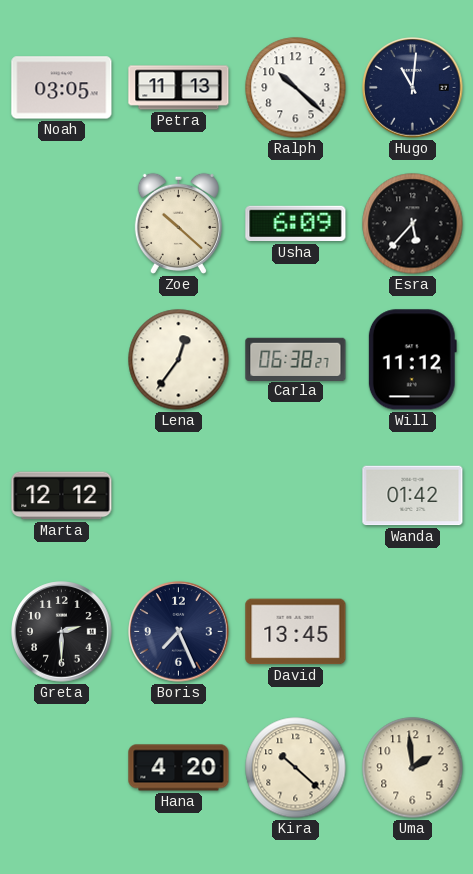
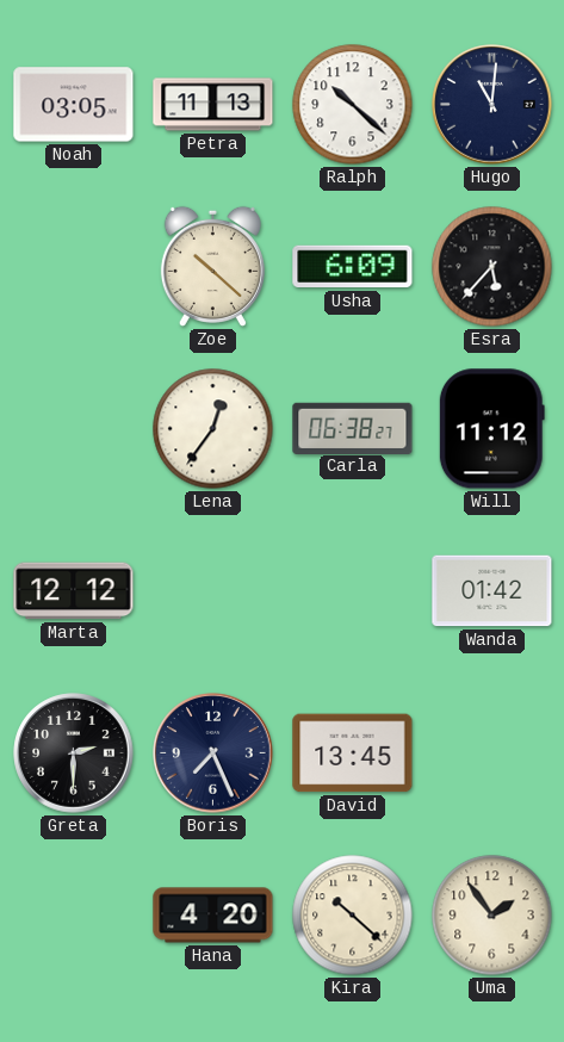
Uma: 1:59 -> 1:54
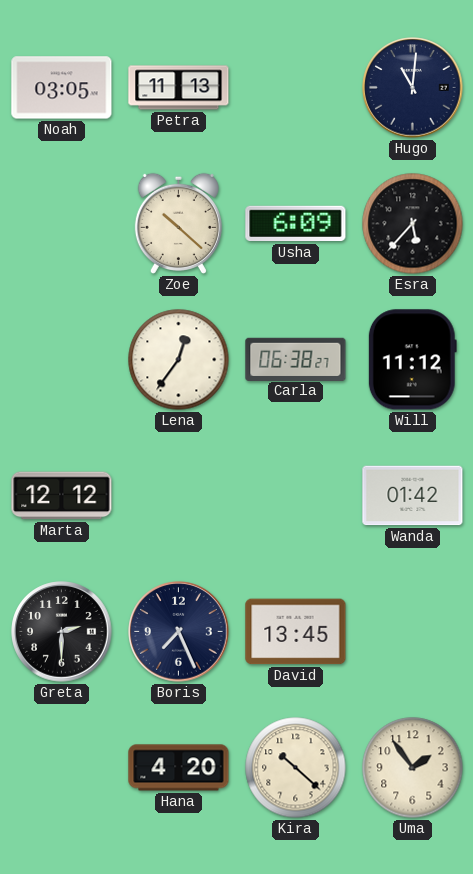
Ralph: 10:22 -> none
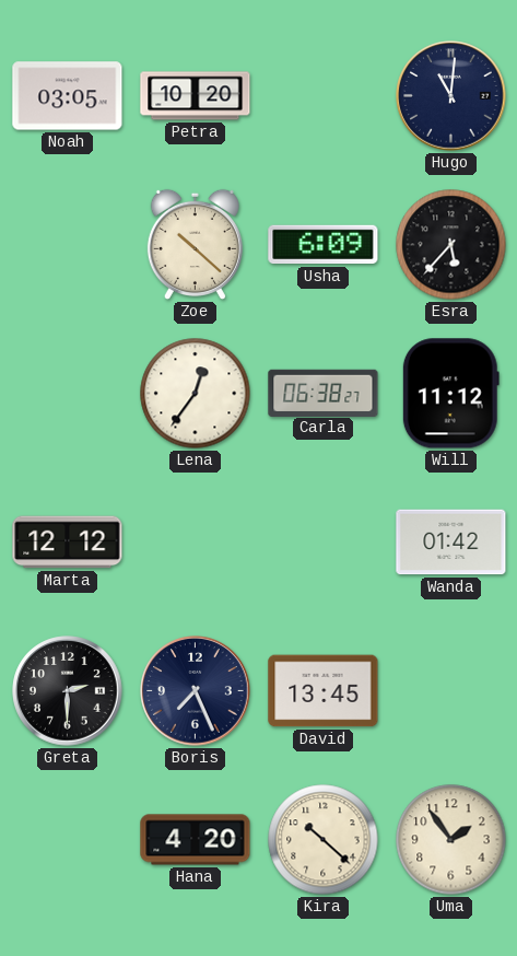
Petra: 11:13 -> 10:20
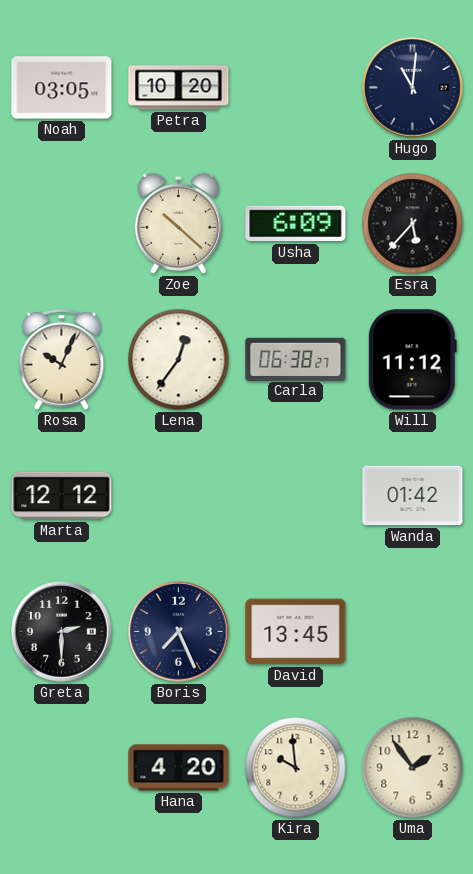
Rosa: none -> 10:04
Kira: 10:22 -> 9:59
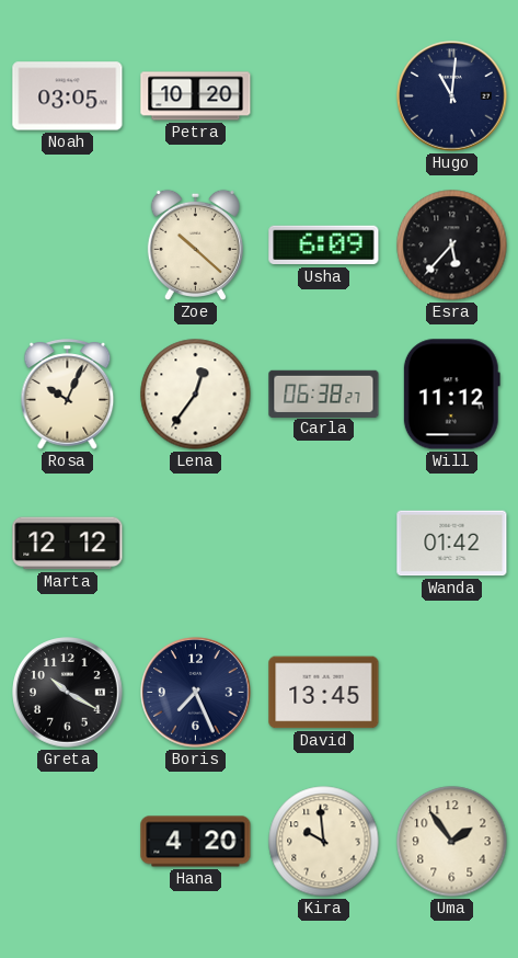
Greta: 2:30 -> 10:20
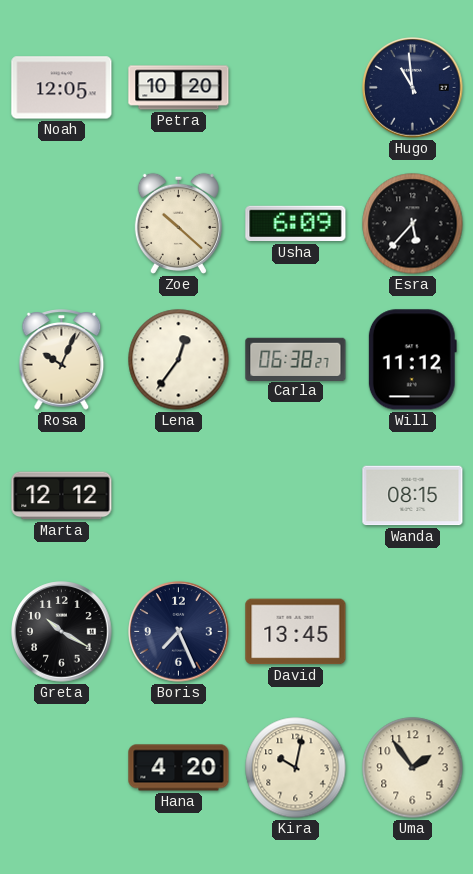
Noah: 03:05 -> 12:05
Hugo: 11:01 -> 10:59
Wanda: 01:42 -> 08:15
Kira: 9:59 -> 10:02
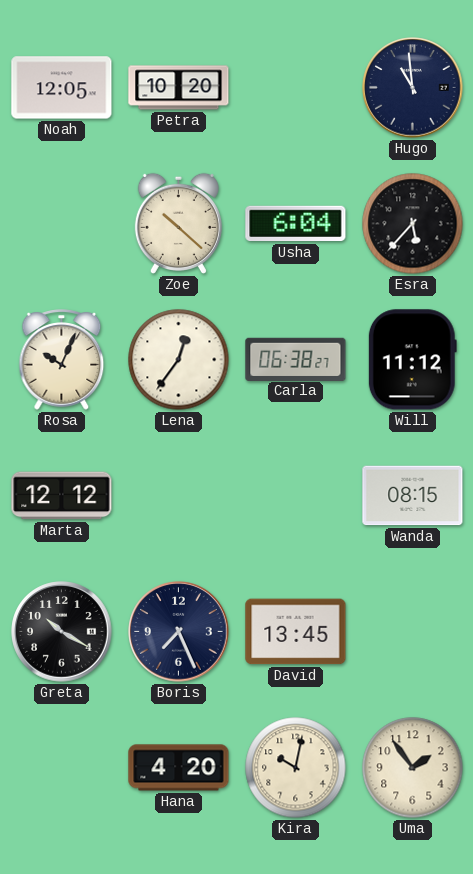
Usha: 6:09 -> 6:04
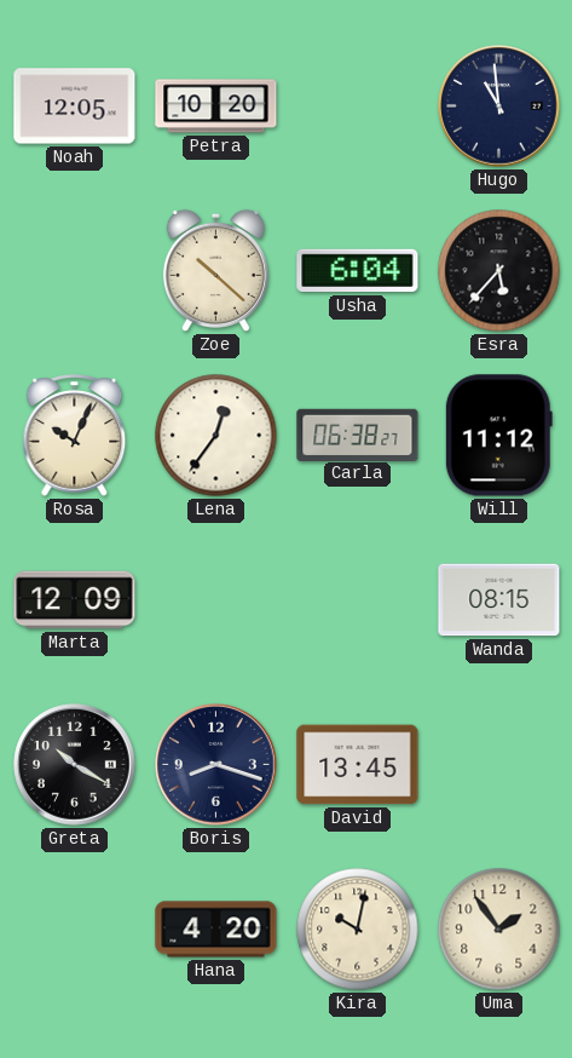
Marta: 12:12 -> 12:09
Boris: 7:26 -> 8:18
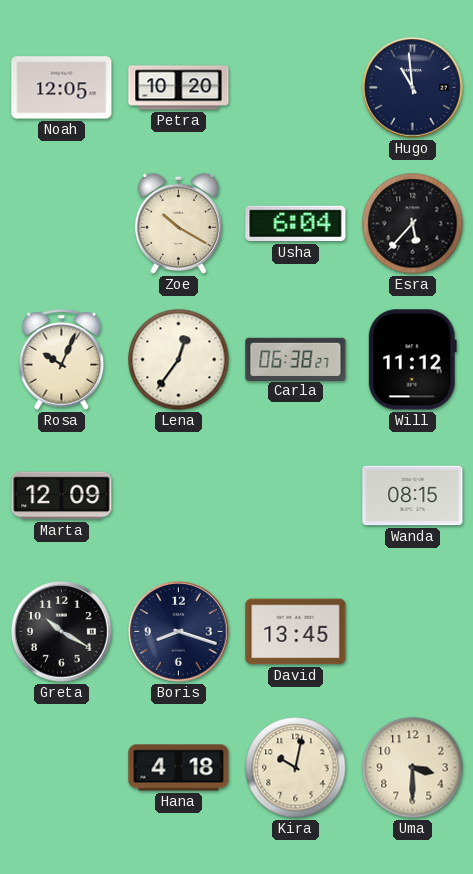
Zoe: 10:22 -> 10:20
Hana: 4:20 -> 4:18
Uma: 1:54 -> 3:30
